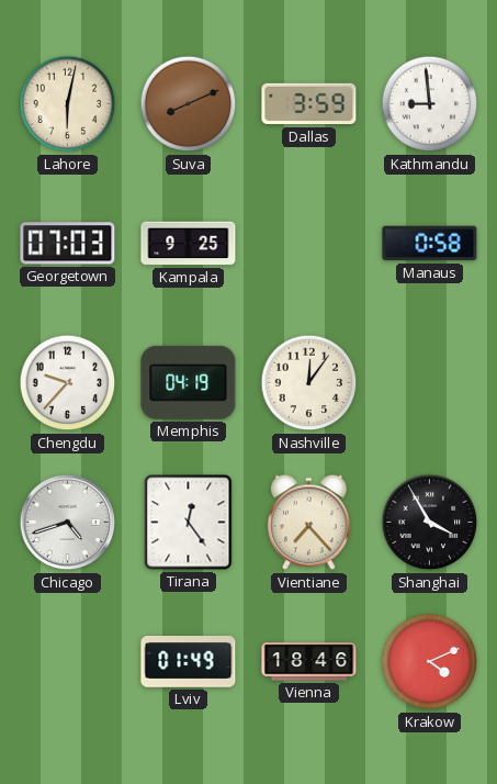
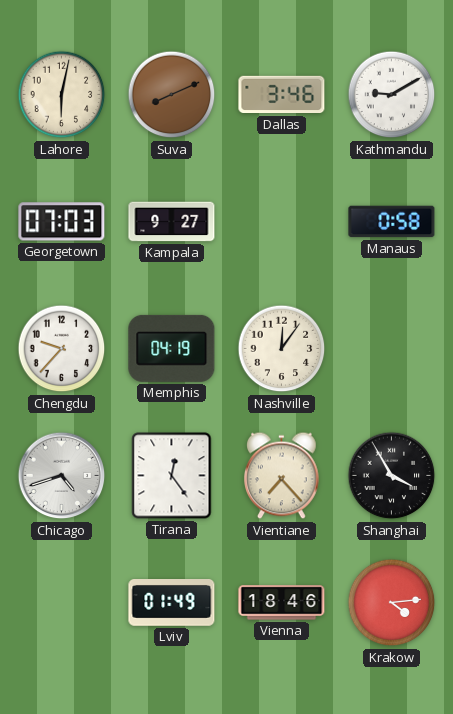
Dallas: 3:59 -> 3:46
Kathmandu: 8:59 -> 9:10
Kampala: 9:25 -> 9:27
Krakow: 4:11 -> 4:14
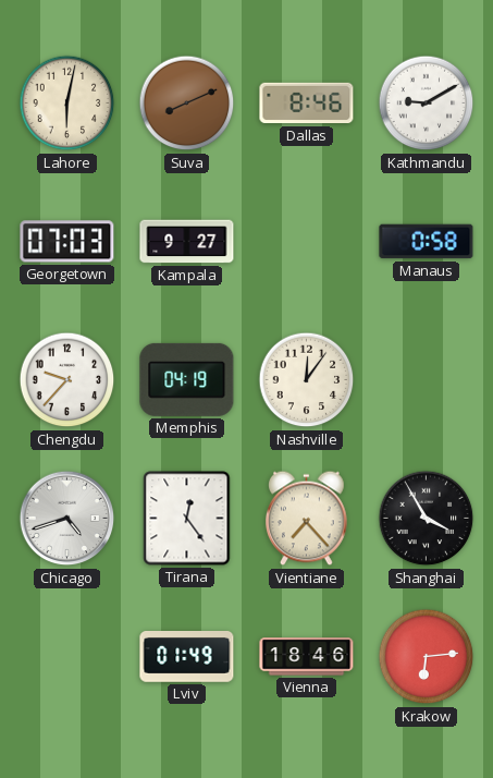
Dallas: 3:46 -> 8:46
Krakow: 4:14 -> 6:14
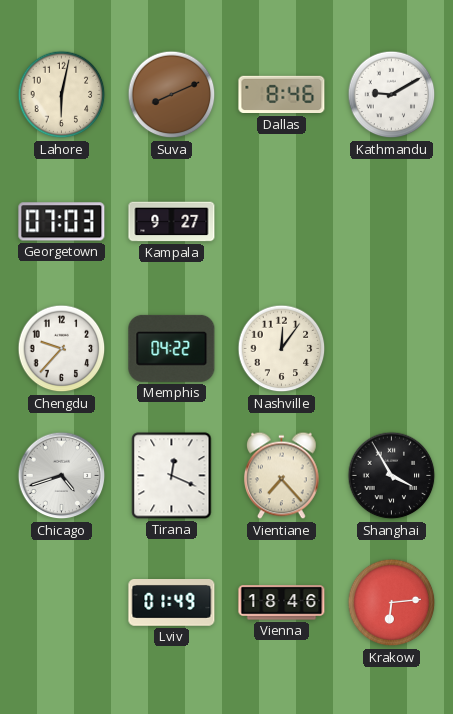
Manaus: 0:58 -> none
Memphis: 04:19 -> 04:22
Tirana: 12:24 -> 12:19
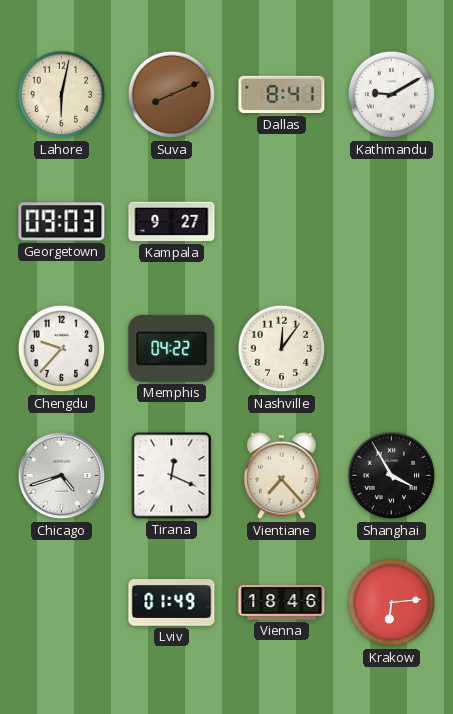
Dallas: 8:46 -> 8:41
Georgetown: 07:03 -> 09:03
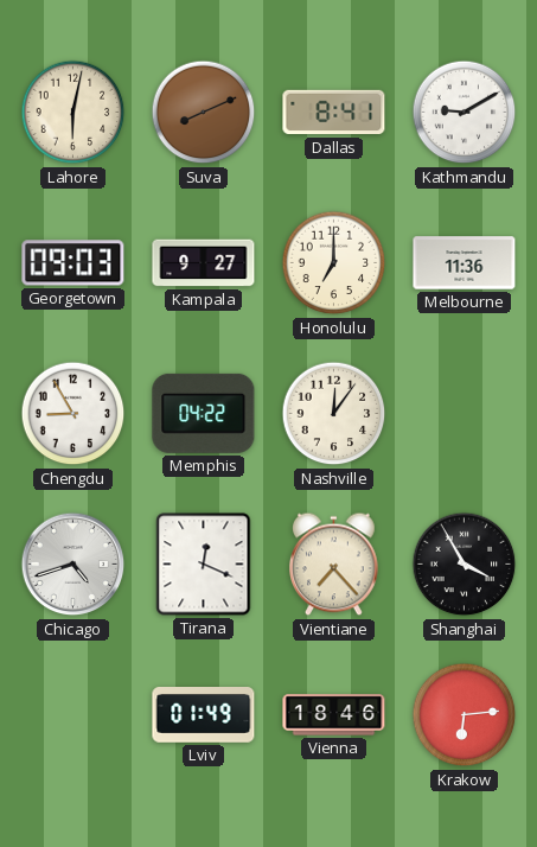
Honolulu: none -> 7:00
Melbourne: none -> 11:36
Chengdu: 9:37 -> 8:55
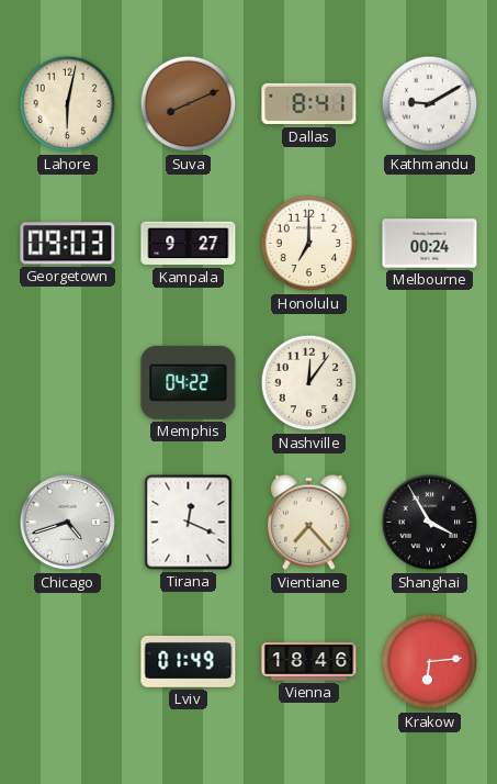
Melbourne: 11:36 -> 00:24
Chengdu: 8:55 -> none
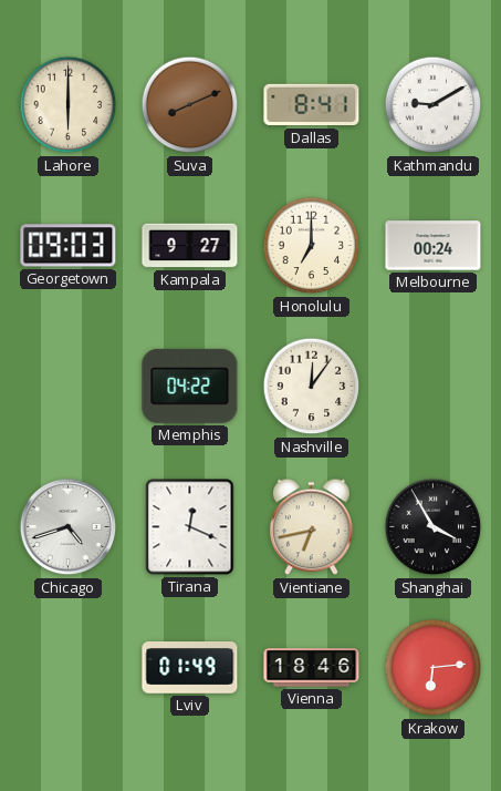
Lahore: 6:02 -> 6:00
Vientiane: 7:23 -> 6:43
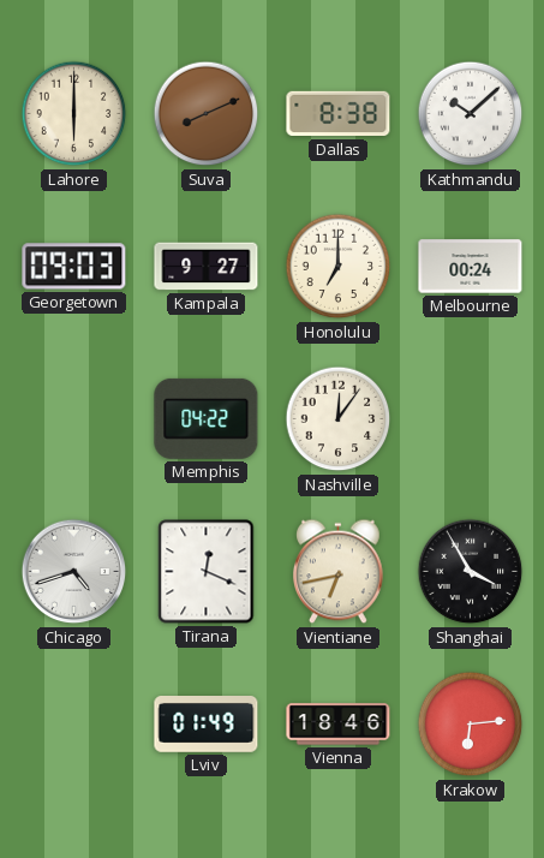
Dallas: 8:41 -> 8:38
Kathmandu: 9:10 -> 10:08
